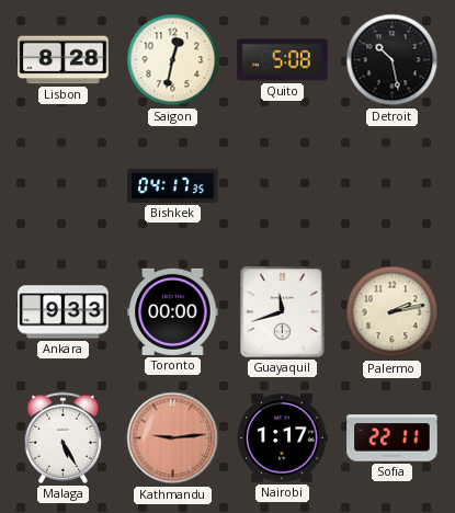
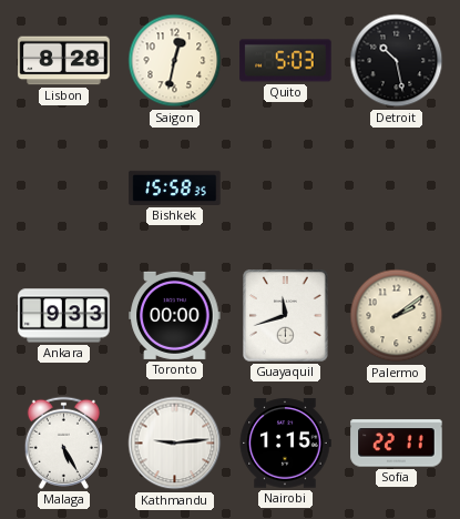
Quito: 5:08 -> 5:03
Bishkek: 04:17 -> 15:58
Palermo: 2:13 -> 2:09
Kathmandu dial: salmon -> white
Nairobi: 1:17 -> 1:15
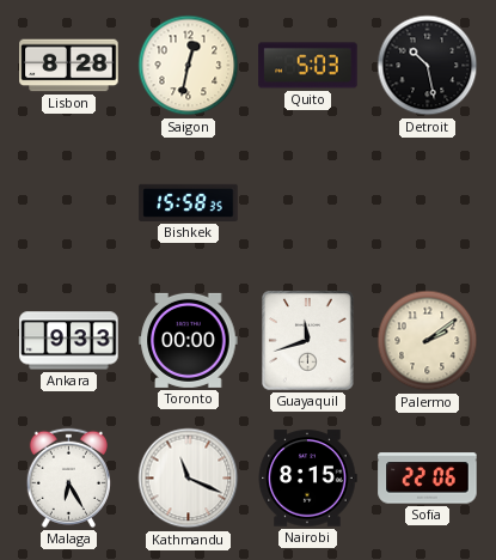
Malaga: 5:25 -> 6:25
Kathmandu: 9:14 -> 11:19
Nairobi: 1:15 -> 8:15
Sofia: 22:11 -> 22:06
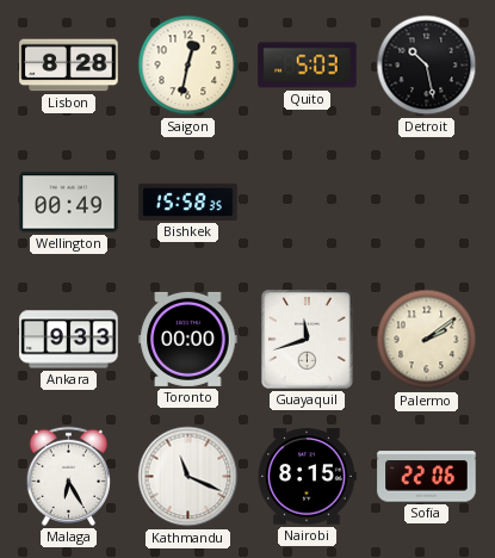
Wellington: none -> 00:49
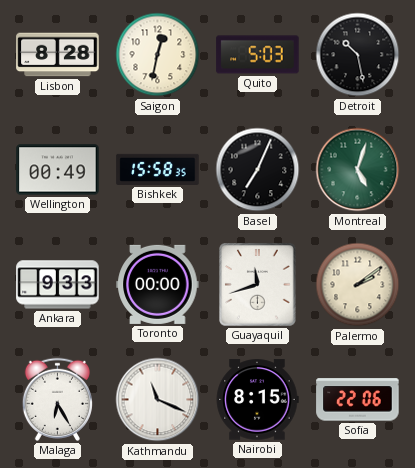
Basel: none -> 7:04
Montreal: none -> 5:03
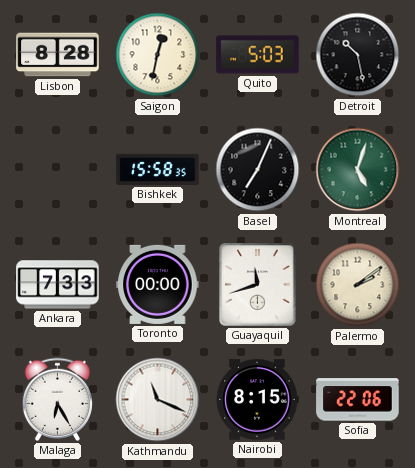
Wellington: 00:49 -> none
Ankara: 9:33 -> 7:33
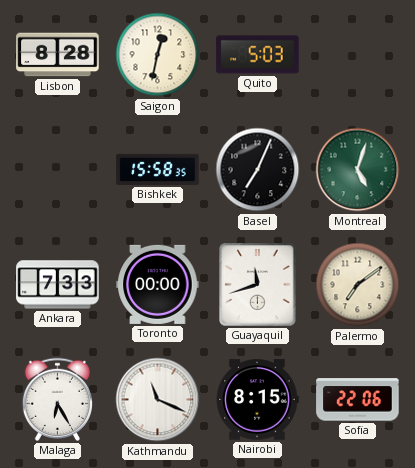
Detroit: 10:28 -> none
Palermo: 2:09 -> 7:09
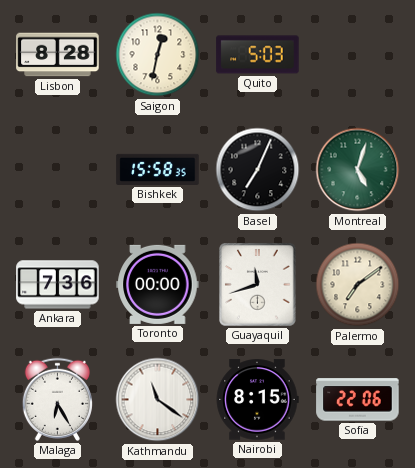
Ankara: 7:33 -> 7:36
Kathmandu: 11:19 -> 11:21
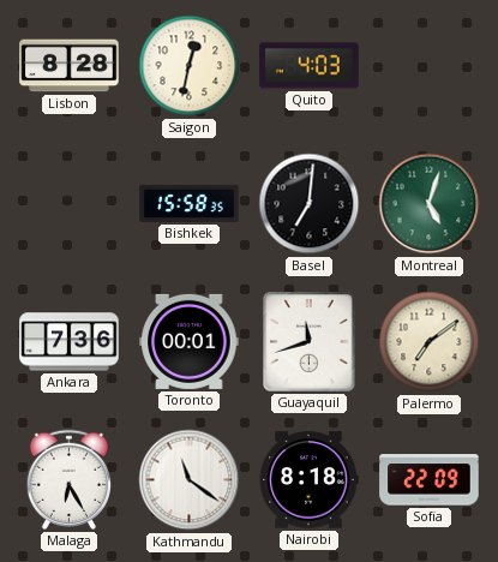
Quito: 5:03 -> 4:03
Basel: 7:04 -> 7:01
Toronto: 00:00 -> 00:01
Nairobi: 8:15 -> 8:18
Sofia: 22:06 -> 22:09
